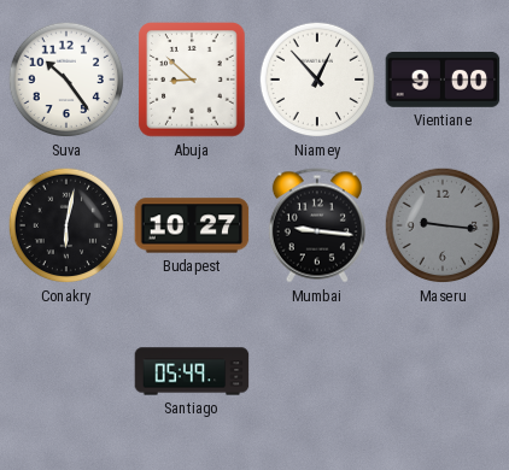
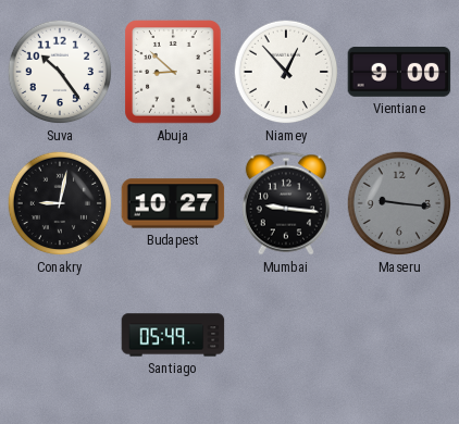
Conakry: 6:02 -> 9:02
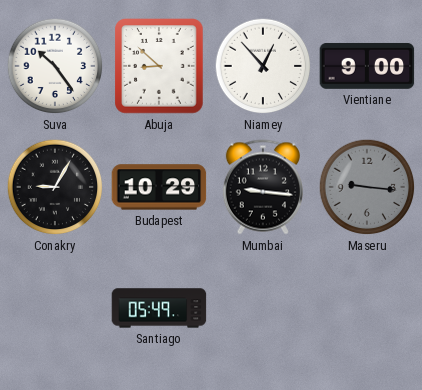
Conakry: 9:02 -> 9:05
Budapest: 10:27 -> 10:29
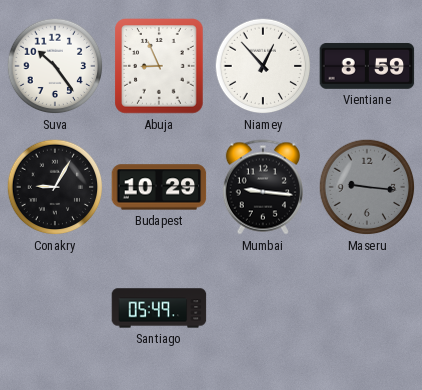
Abuja: 8:52 -> 8:56
Vientiane: 9:00 -> 8:59
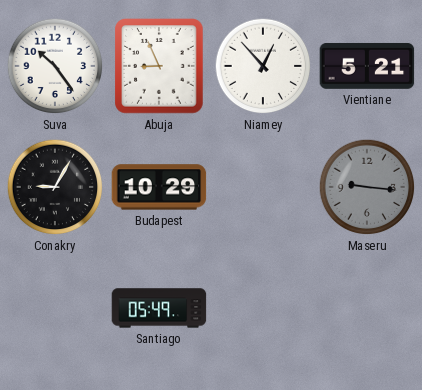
Vientiane: 8:59 -> 5:21
Mumbai: 9:16 -> none
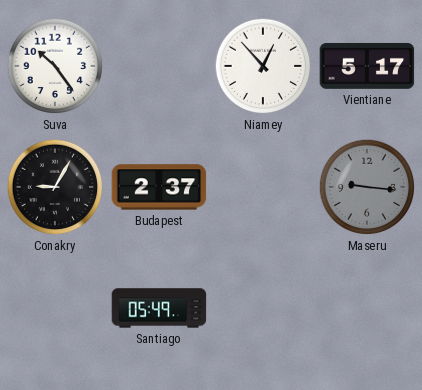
Abuja: 8:56 -> none
Vientiane: 5:21 -> 5:17
Budapest: 10:29 -> 2:37
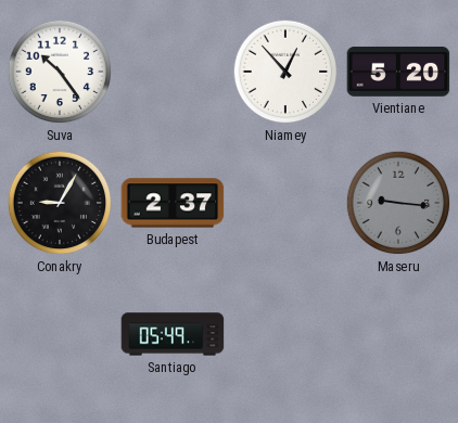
Vientiane: 5:17 -> 5:20
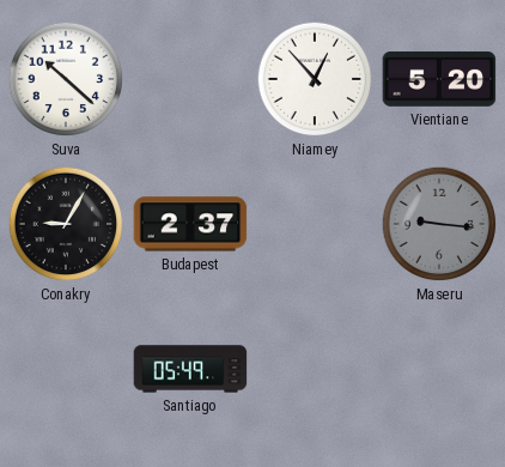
Suva: 10:24 -> 10:22
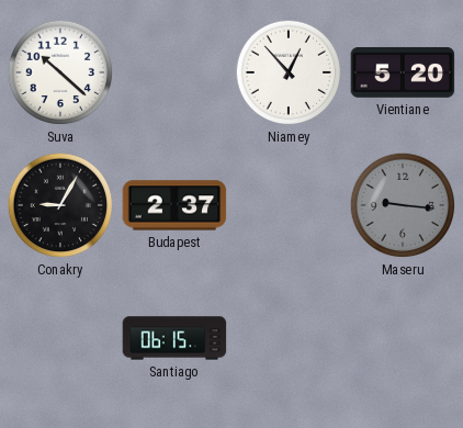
Santiago: 05:49 -> 06:15
